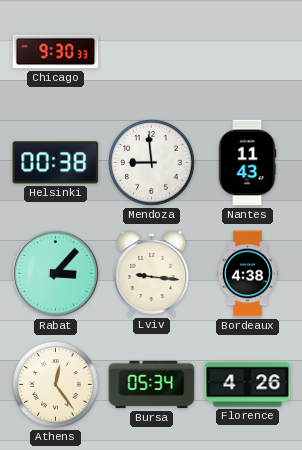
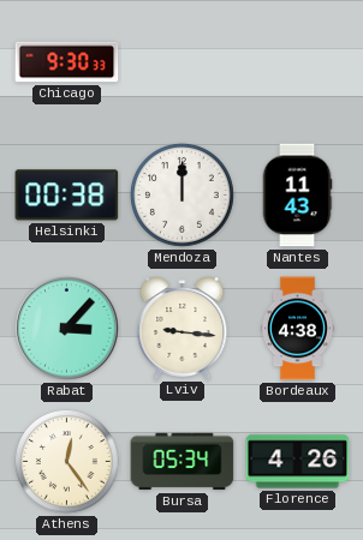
Mendoza: 8:59 -> 12:00
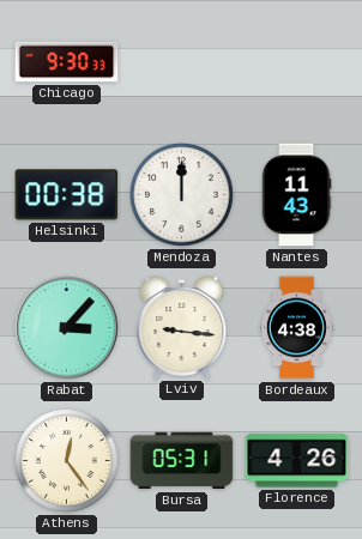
Bursa: 05:34 -> 05:31
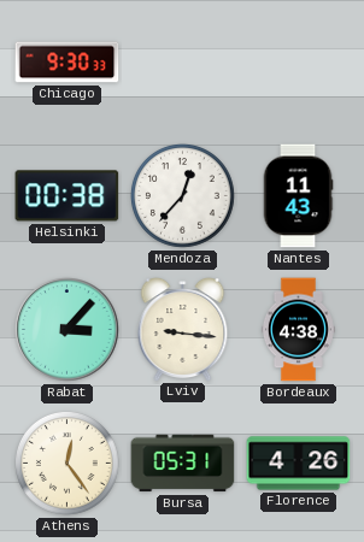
Mendoza: 12:00 -> 12:37
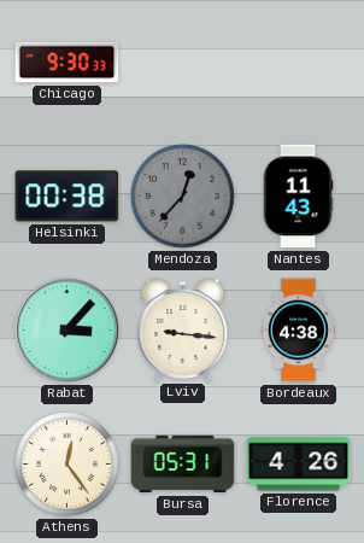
Mendoza dial: white -> grey
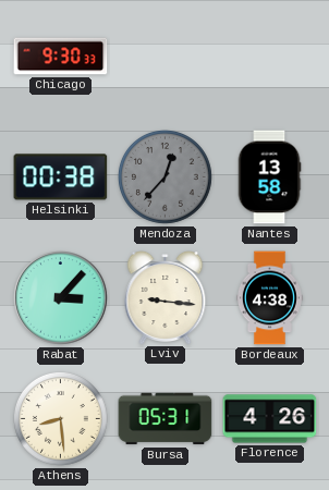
Nantes: 11:43 -> 13:58
Athens: 12:24 -> 8:29
